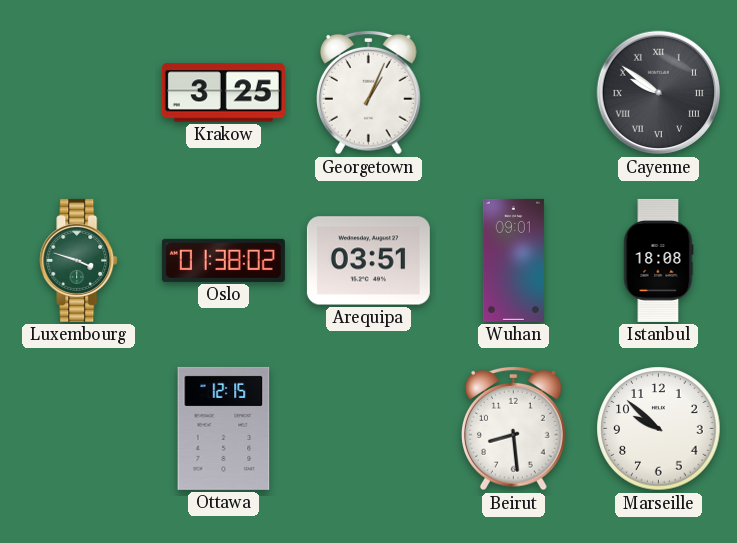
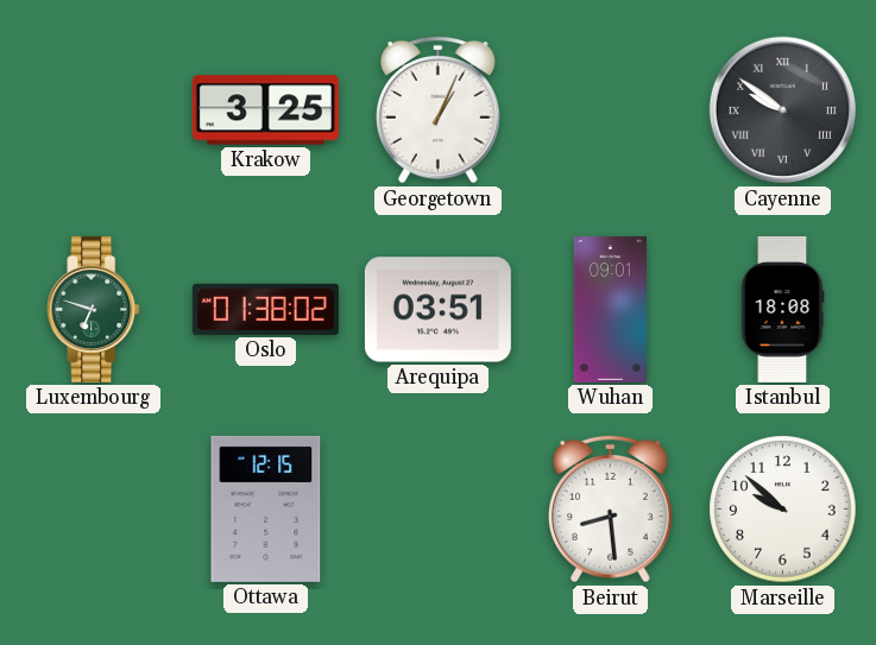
Luxembourg: 3:48 -> 6:48
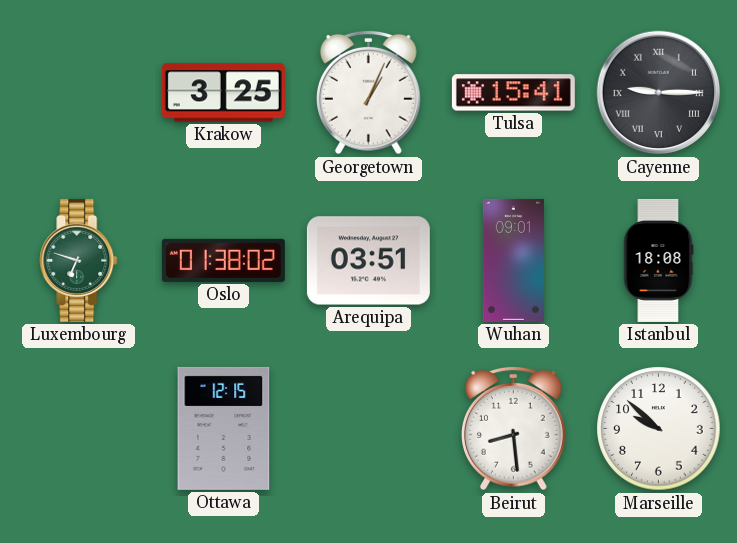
Tulsa: none -> 15:41
Cayenne: 9:51 -> 9:15
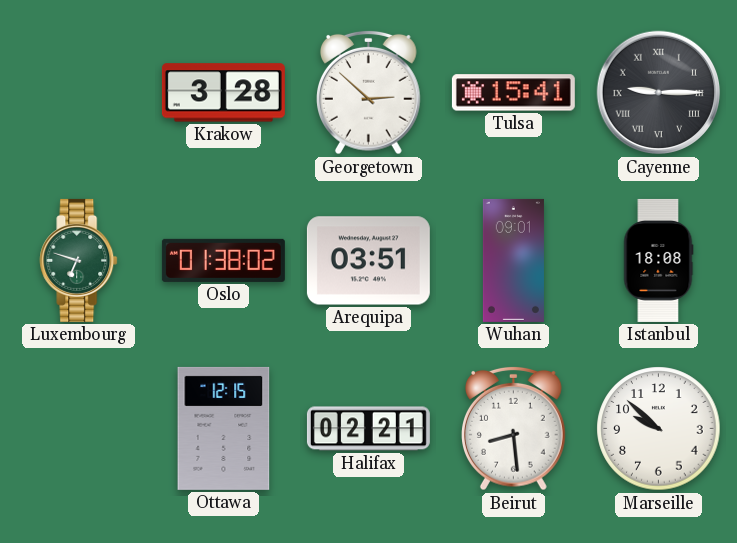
Krakow: 3:25 -> 3:28
Georgetown: 1:04 -> 2:52
Halifax: none -> 02:21
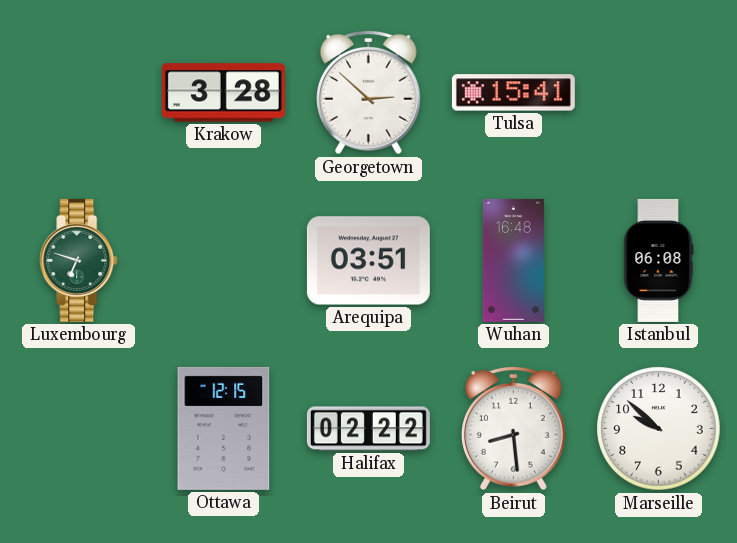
Cayenne: 9:15 -> none
Oslo: 01:38 -> none
Wuhan: 09:01 -> 16:48
Istanbul: 18:08 -> 06:08
Halifax: 02:21 -> 02:22
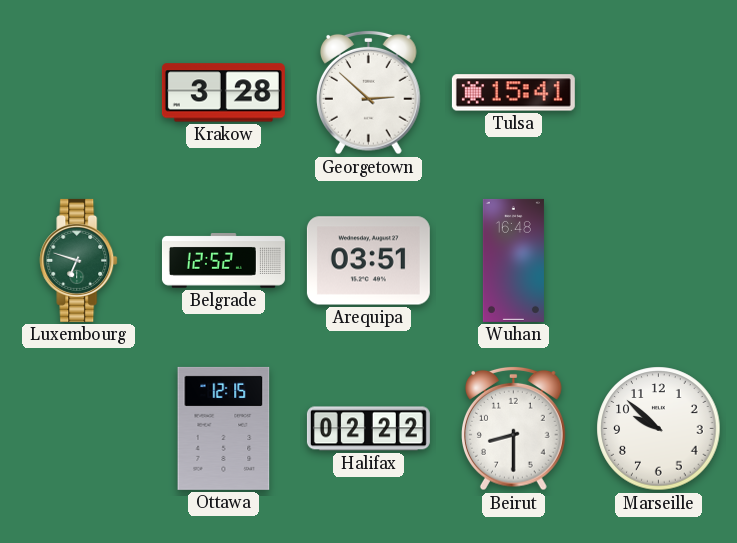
Belgrade: none -> 12:52
Istanbul: 06:08 -> none
Beirut: 8:29 -> 8:30
